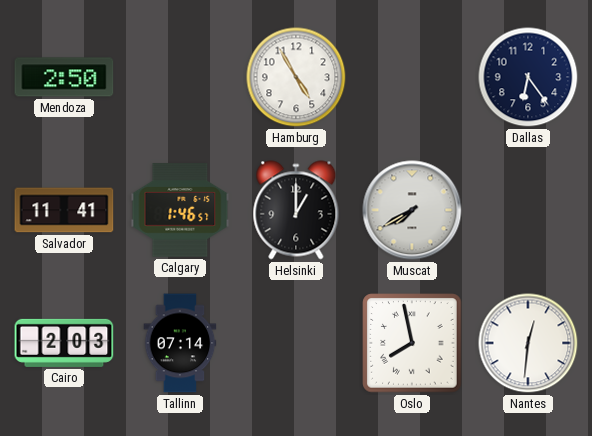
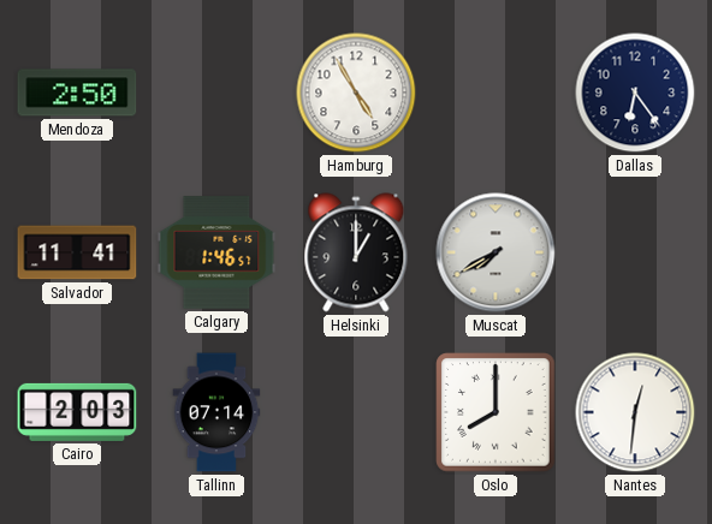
Oslo: 7:58 -> 8:00
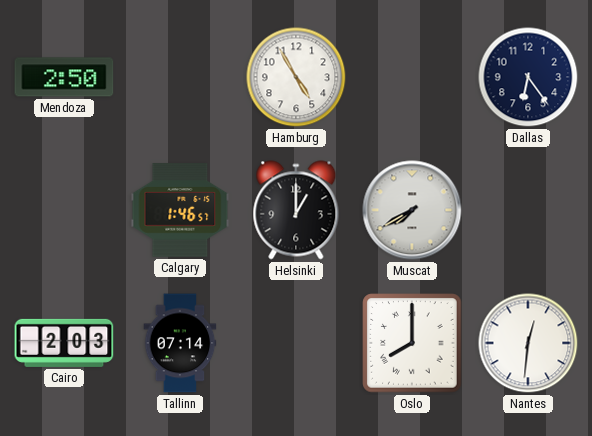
Salvador: 11:41 -> none
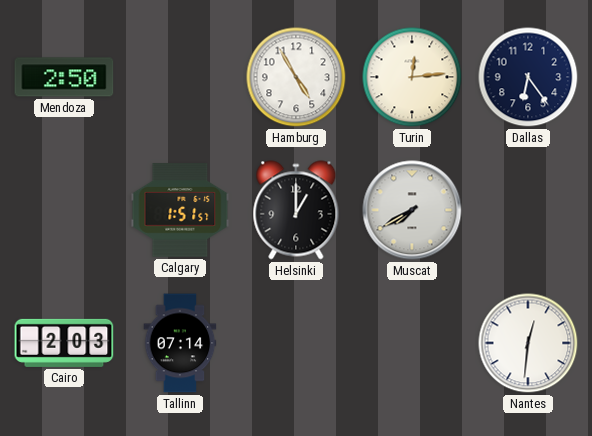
Turin: none -> 12:14
Calgary: 1:46 -> 1:51
Oslo: 8:00 -> none
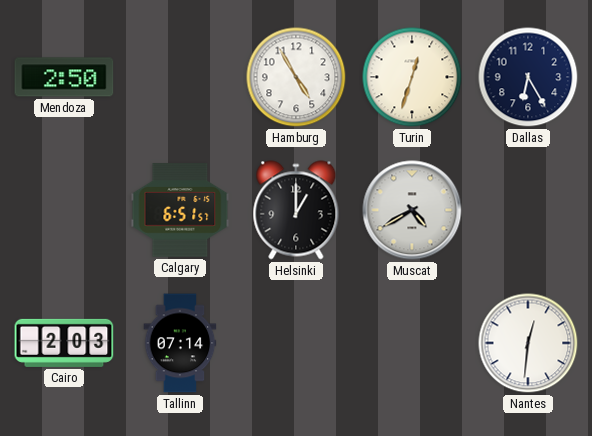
Turin: 12:14 -> 12:33
Dallas: 6:24 -> 6:25
Calgary: 1:51 -> 6:51
Muscat: 7:40 -> 4:40
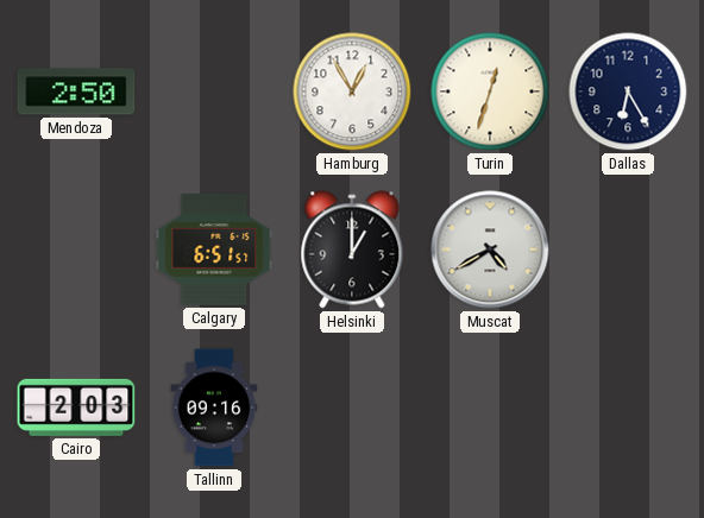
Hamburg: 4:55 -> 12:55
Tallinn: 07:14 -> 09:16
Nantes: 12:31 -> none
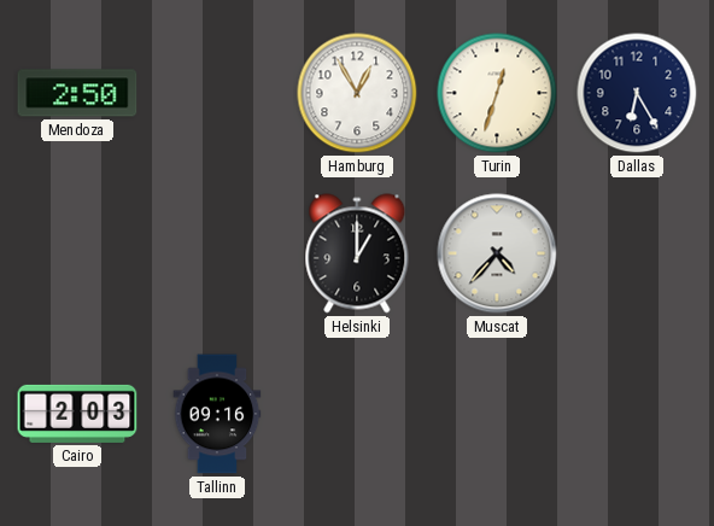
Calgary: 6:51 -> none
Muscat: 4:40 -> 4:37
